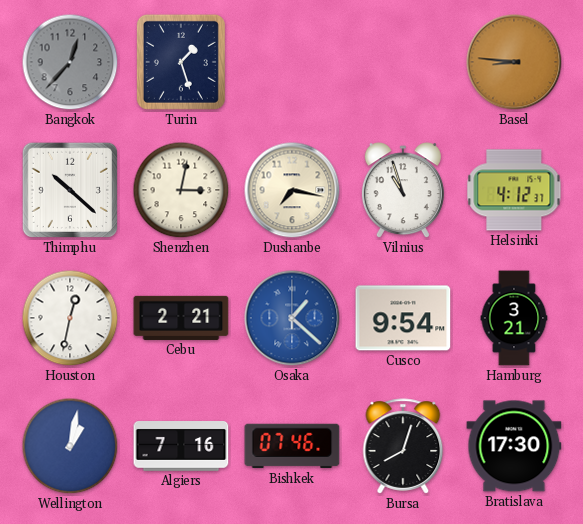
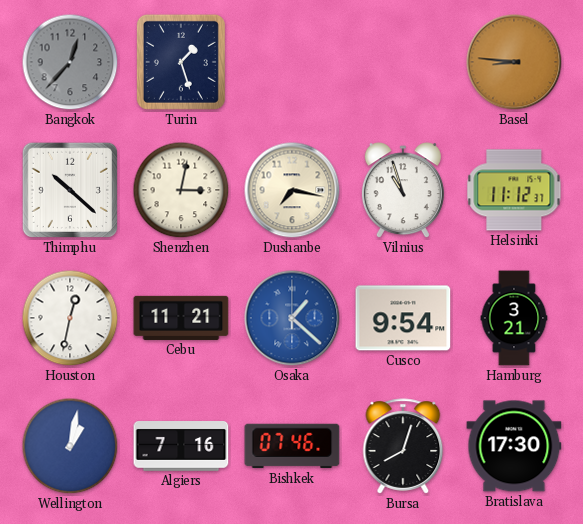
Helsinki: 4:12 -> 11:12
Cebu: 2:21 -> 11:21
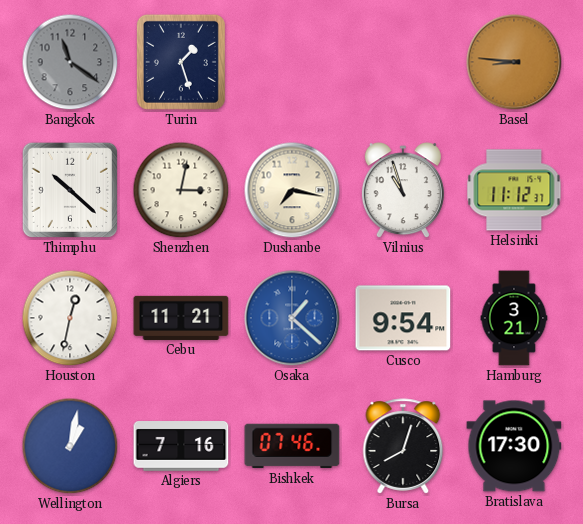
Bangkok: 12:37 -> 11:21
